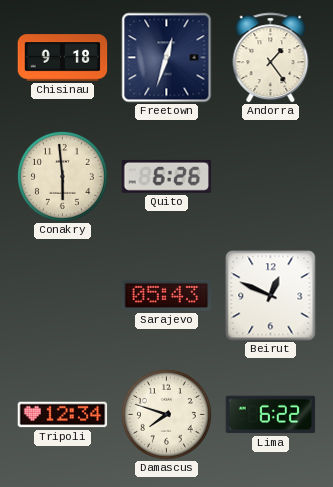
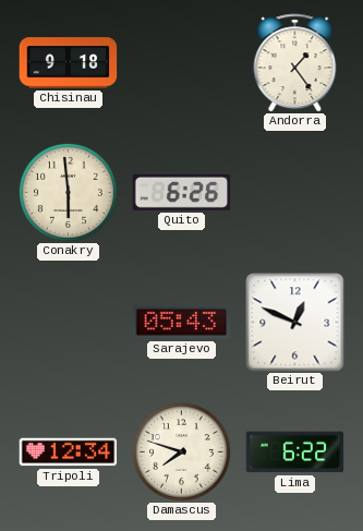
Freetown: 12:33 -> none
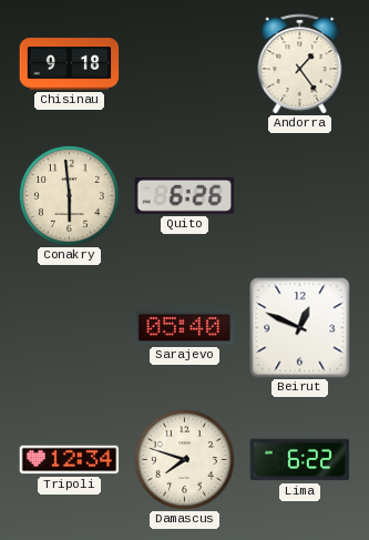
Sarajevo: 05:43 -> 05:40
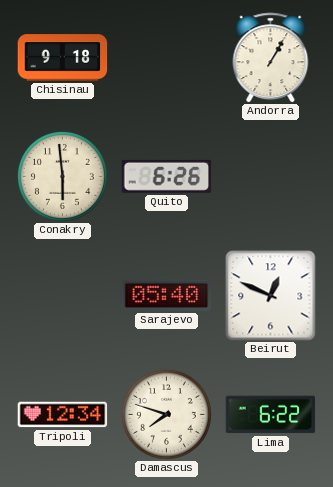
Andorra: 1:24 -> 1:05
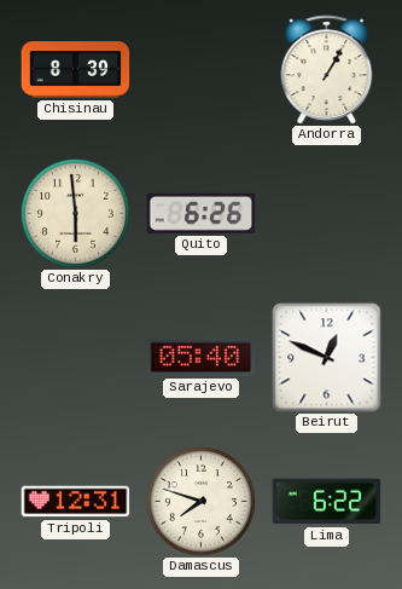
Chisinau: 9:18 -> 8:39
Tripoli: 12:34 -> 12:31
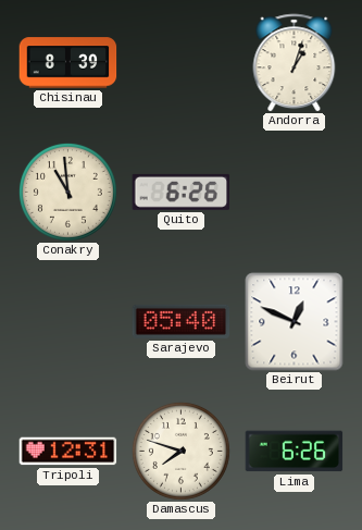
Andorra: 1:05 -> 1:03
Conakry: 5:59 -> 10:59
Lima: 6:22 -> 6:26
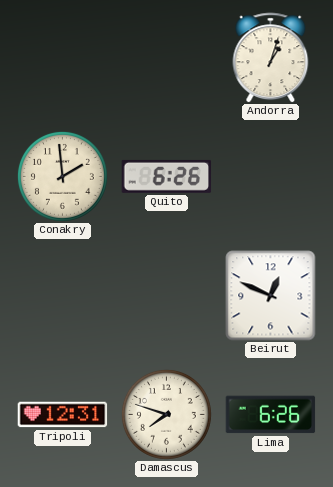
Chisinau: 8:39 -> none
Conakry: 10:59 -> 1:59
Sarajevo: 05:40 -> none
